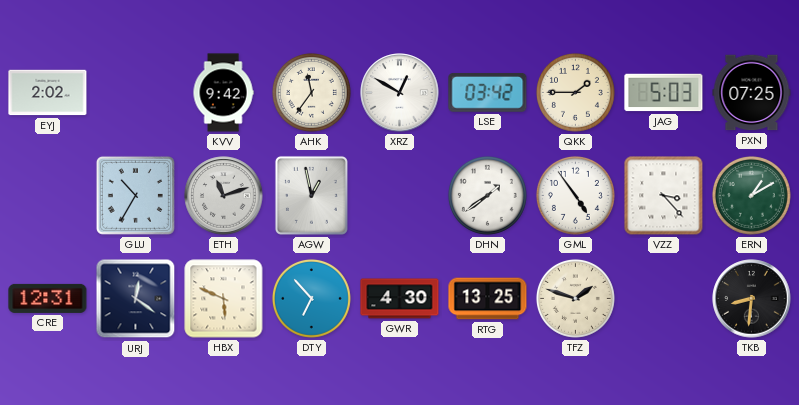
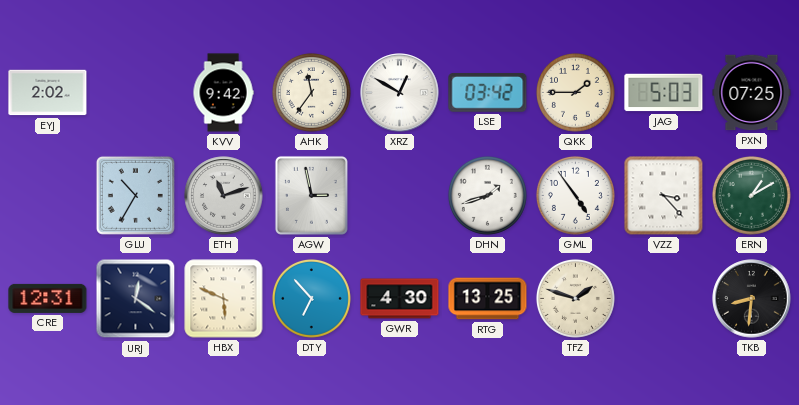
AGW: 12:58 -> 2:58
DHN: 1:39 -> 1:42
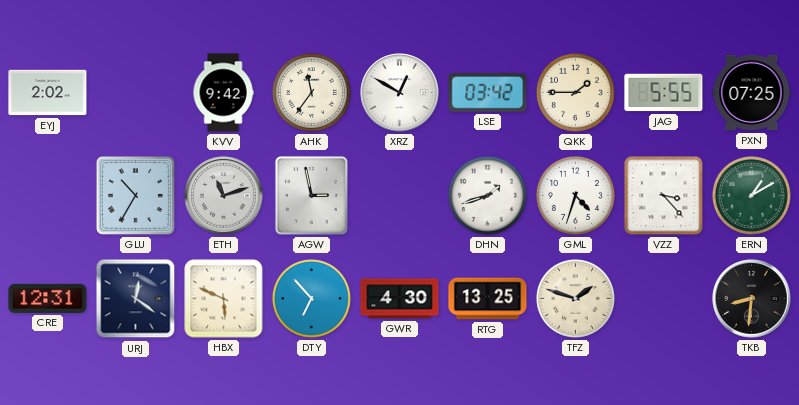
JAG: 5:03 -> 5:55
GML: 4:54 -> 4:33
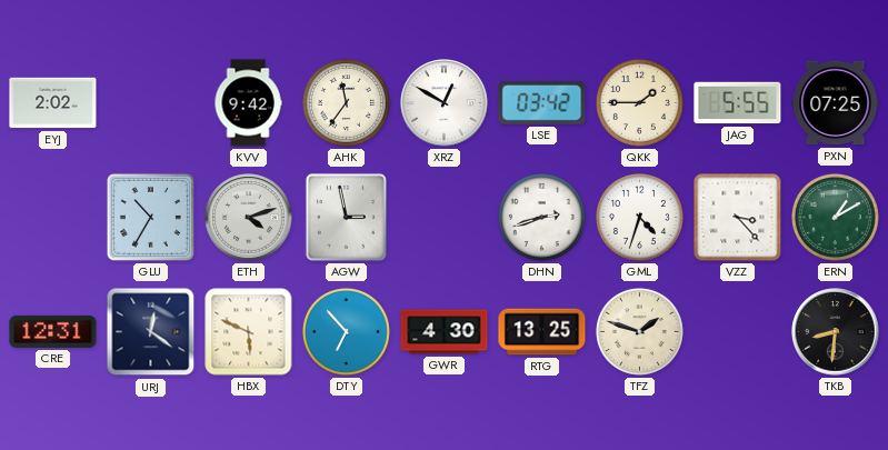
ETH: 11:12 -> 4:12
DHN: 1:42 -> 2:42
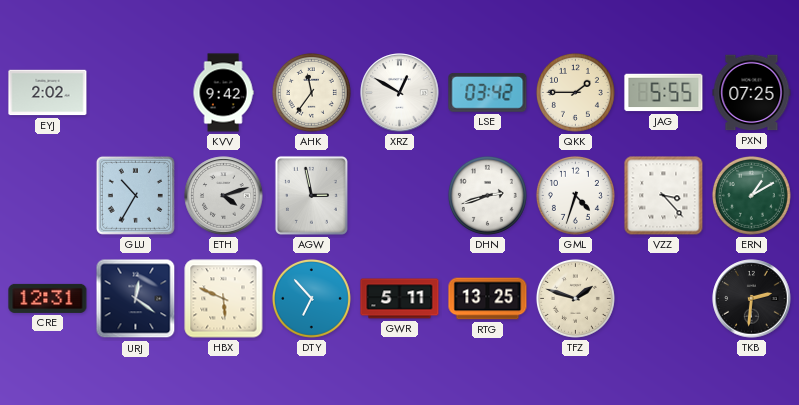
GWR: 4:30 -> 5:11
TKB: 8:31 -> 2:31
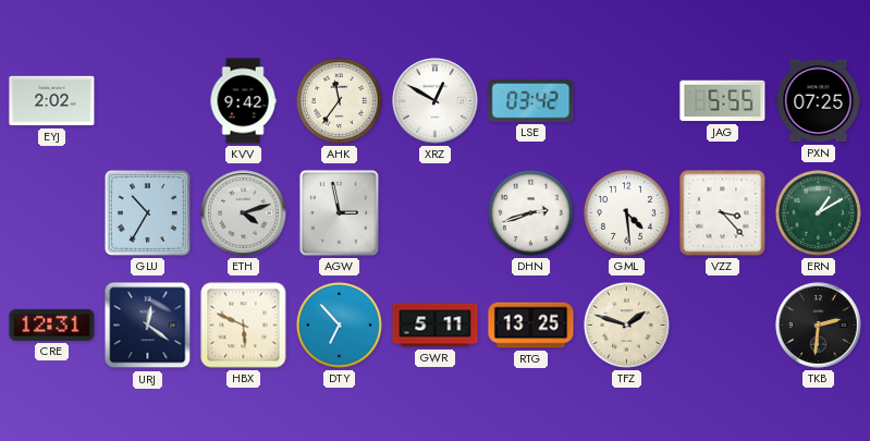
QKK: 1:45 -> none
GML: 4:33 -> 4:29
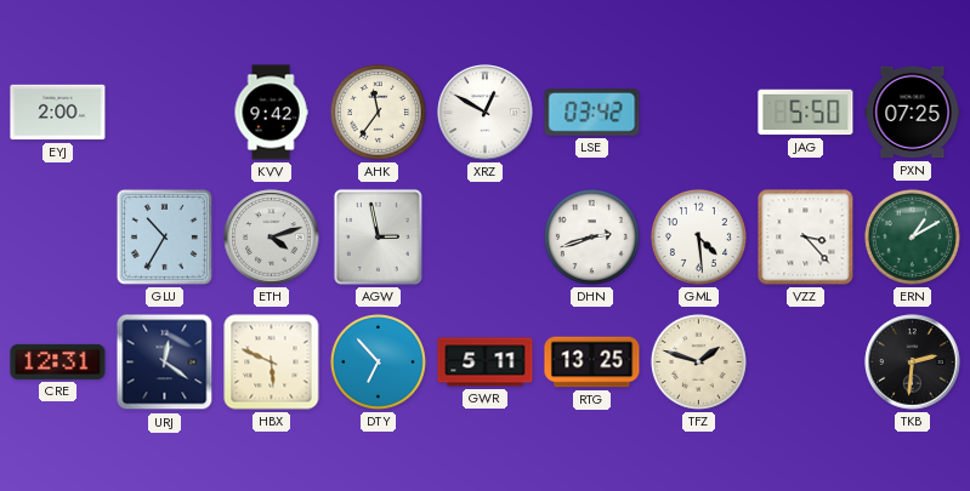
EYJ: 2:02 -> 2:00
JAG: 5:55 -> 5:50
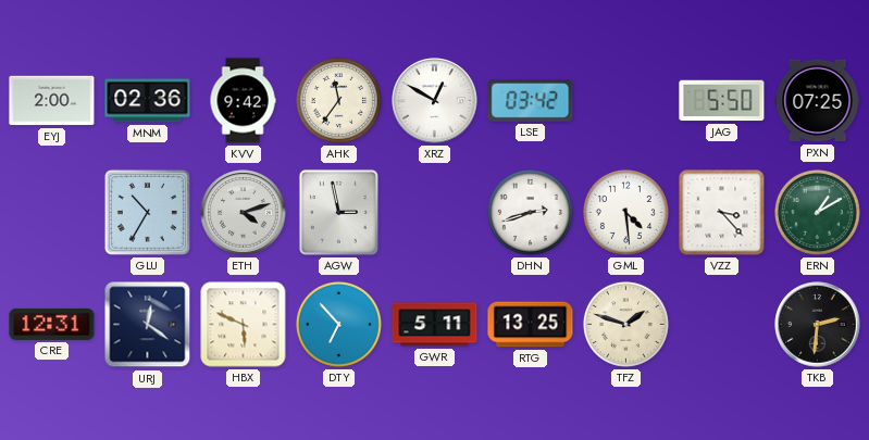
MNM: none -> 02:36
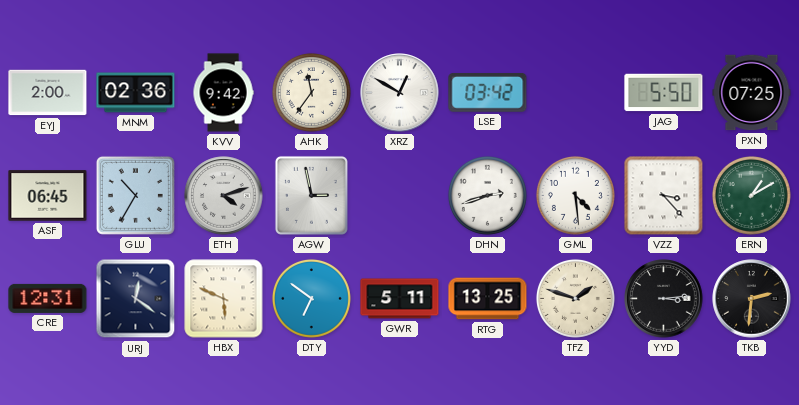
ASF: none -> 06:45
DTY: 6:53 -> 6:51
YYD: none -> 3:14
